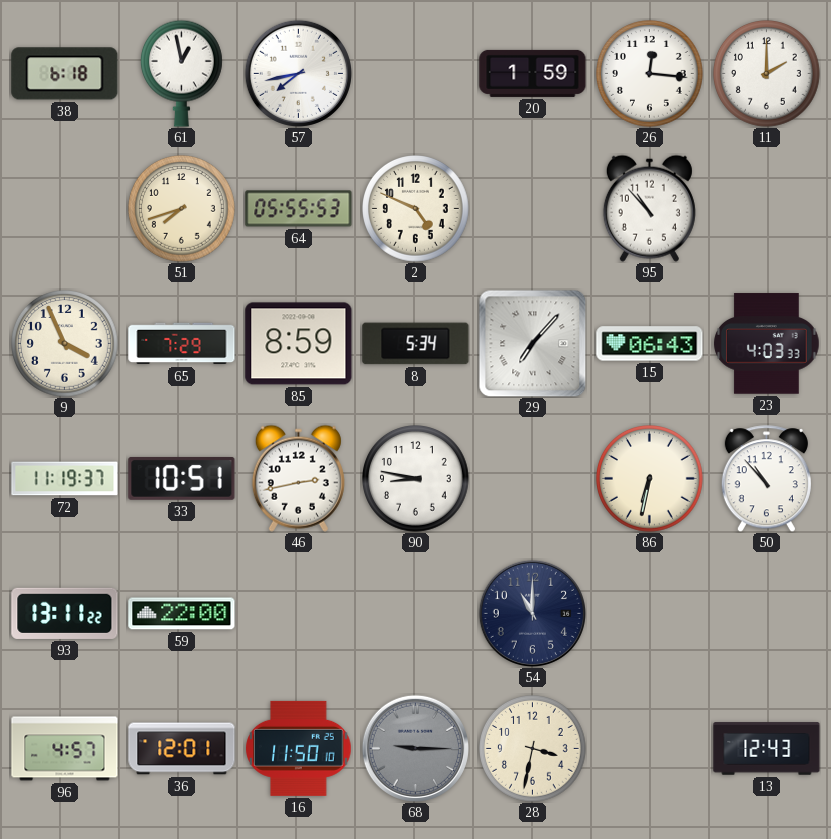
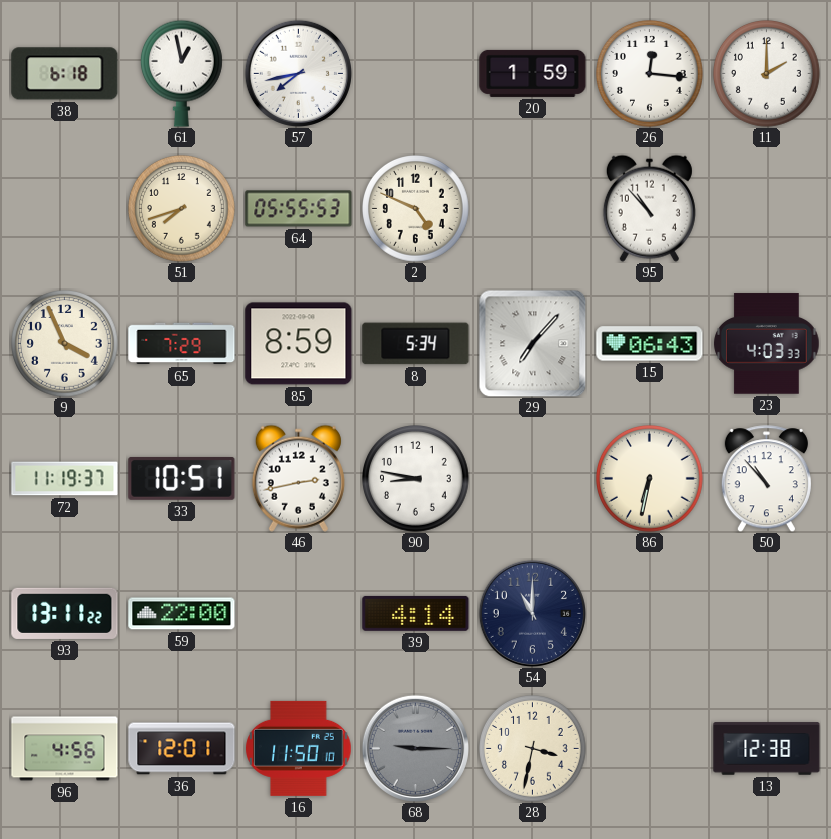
39: none -> 4:14
96: 4:57 -> 4:56
13: 12:43 -> 12:38
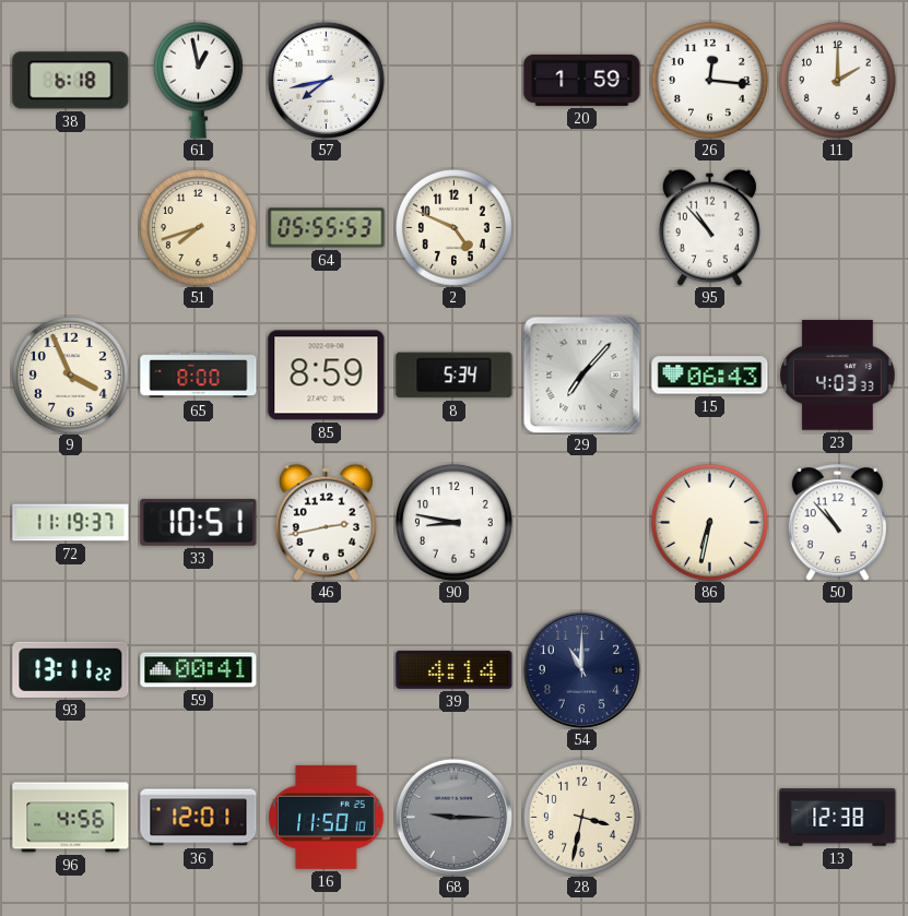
65: 7:29 -> 8:00
59: 22:00 -> 00:41
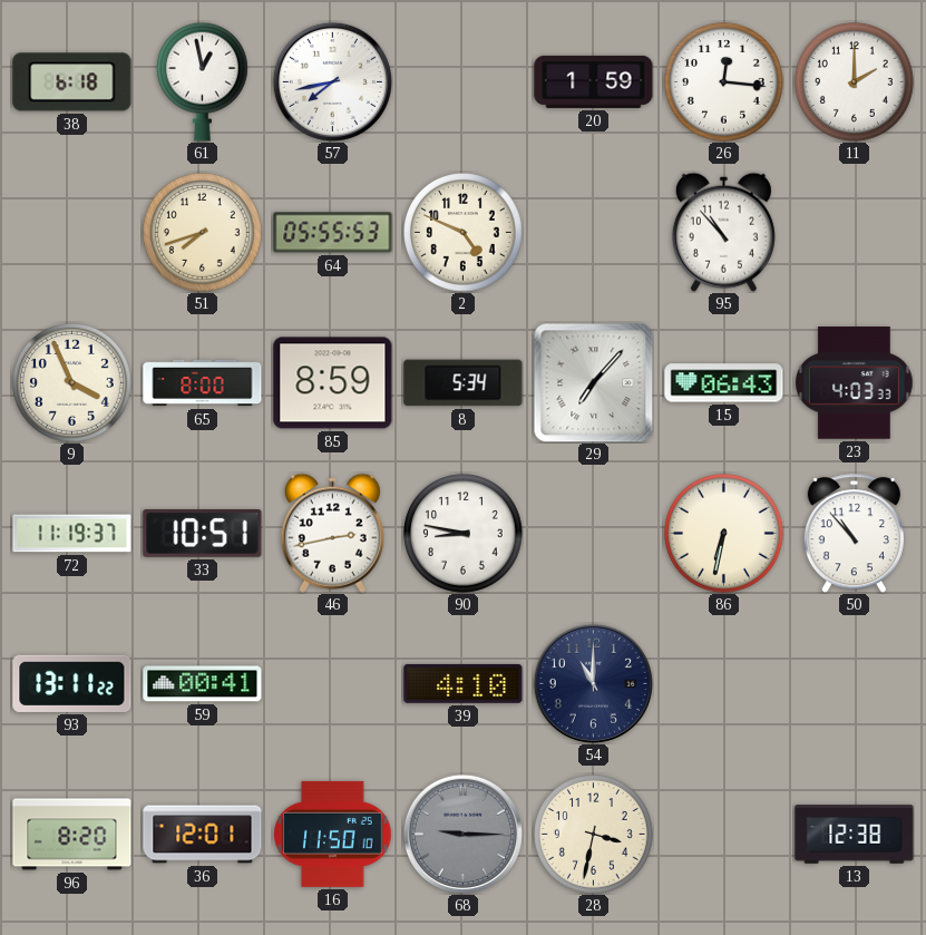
39: 4:14 -> 4:10
96: 4:56 -> 8:20
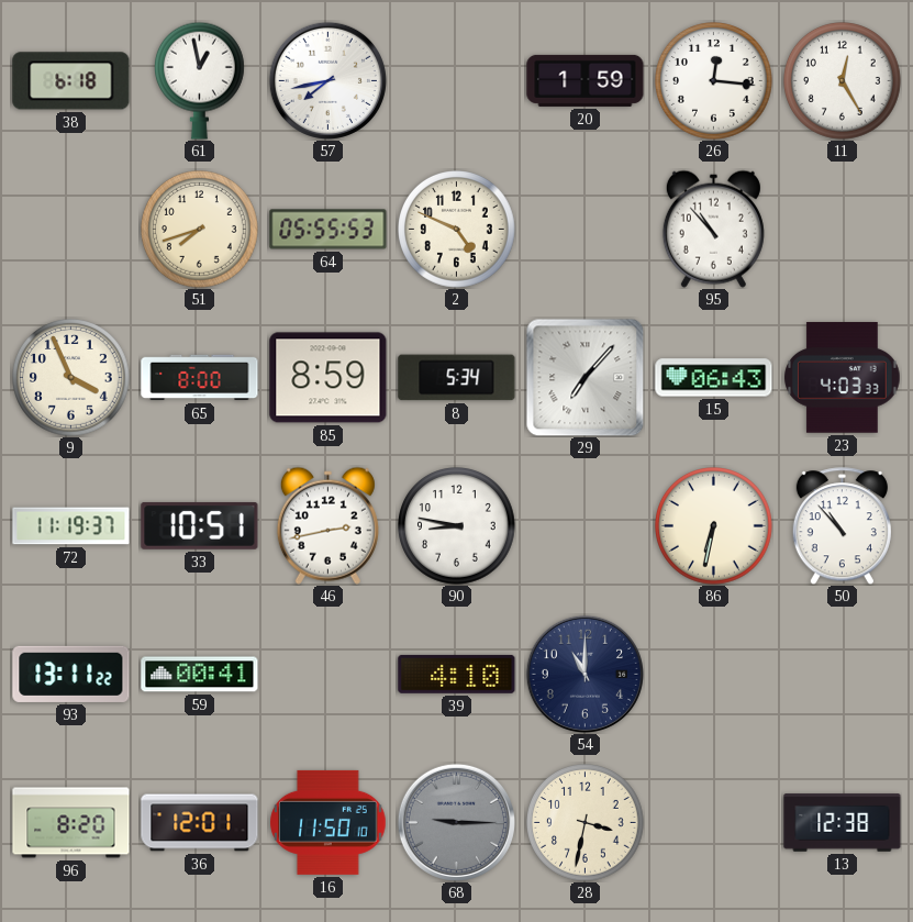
11: 2:00 -> 12:25
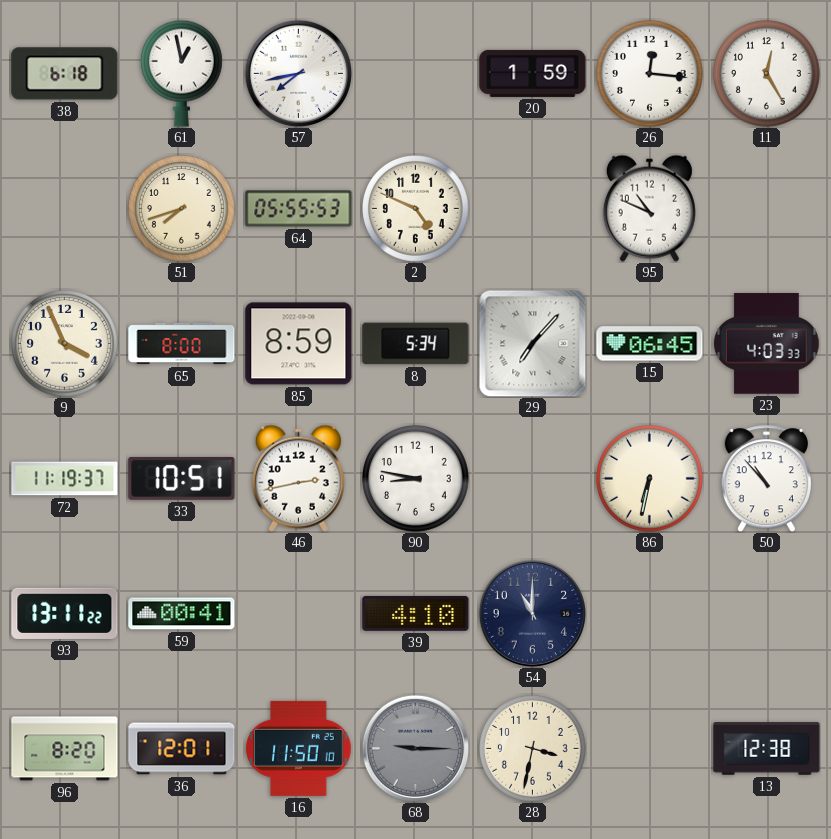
95: 10:53 -> 10:49
15: 06:43 -> 06:45
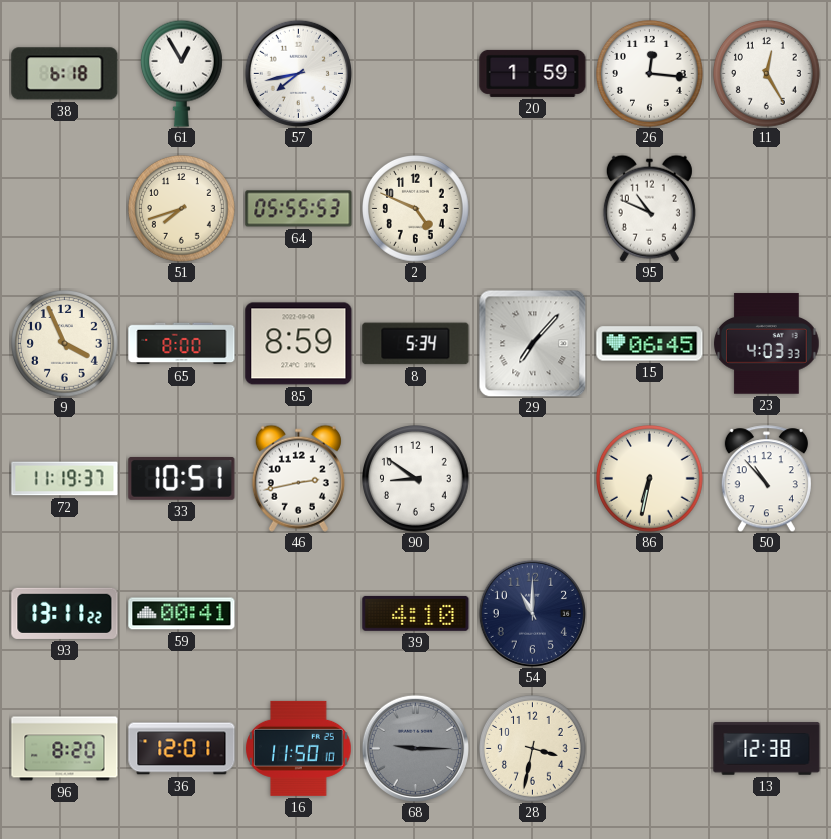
61: 12:58 -> 12:55
90: 8:47 -> 8:51
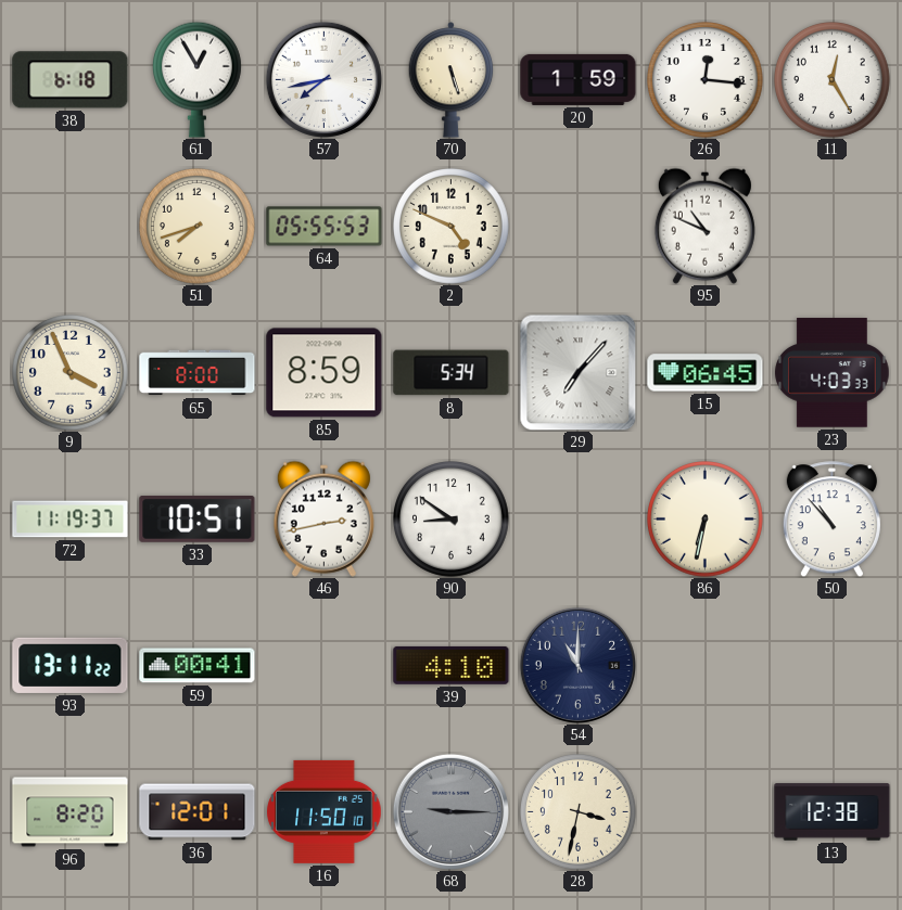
70: none -> 5:27
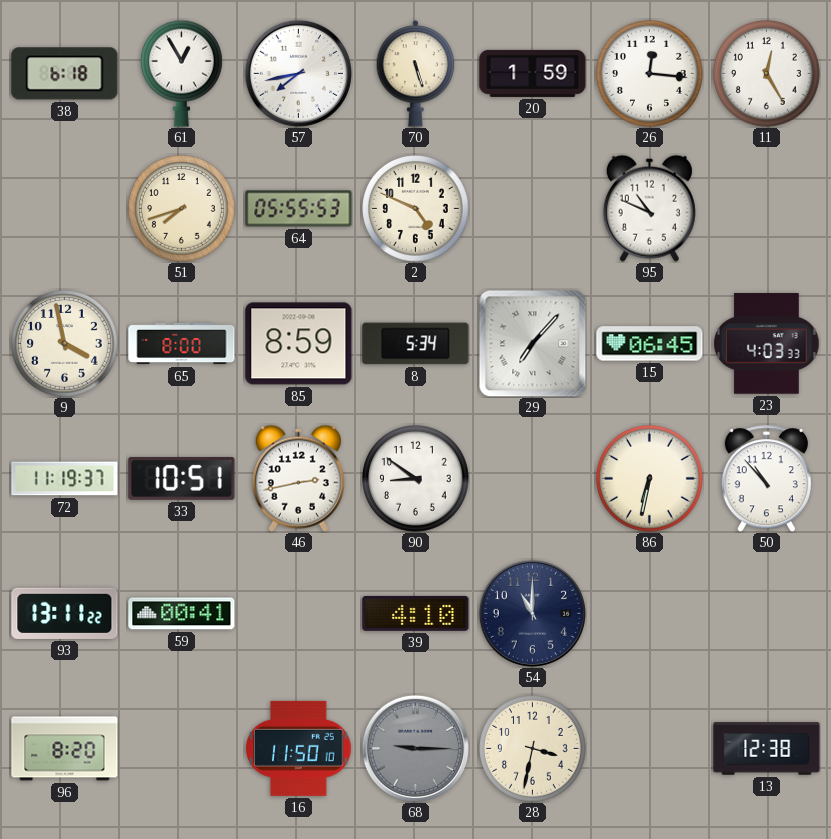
9: 3:56 -> 3:58
36: 12:01 -> none
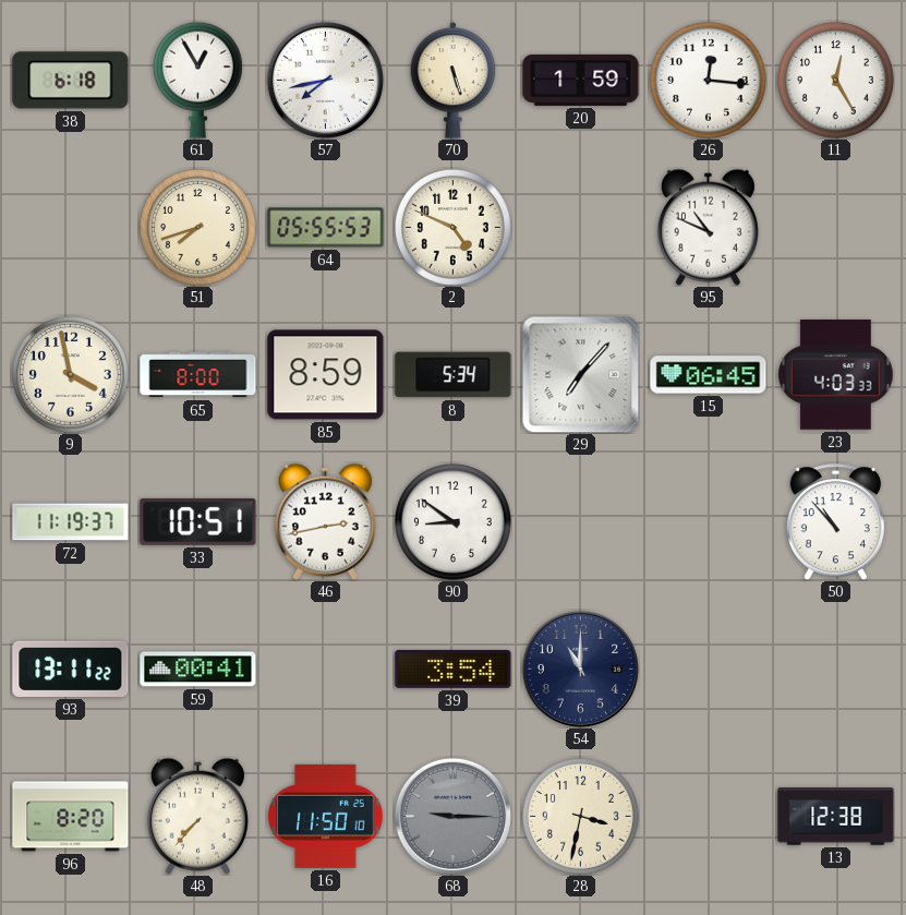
86: 6:32 -> none
39: 4:10 -> 3:54
48: none -> 7:37
